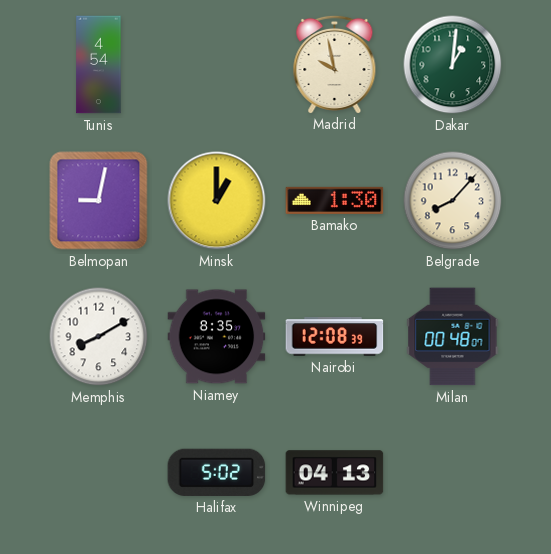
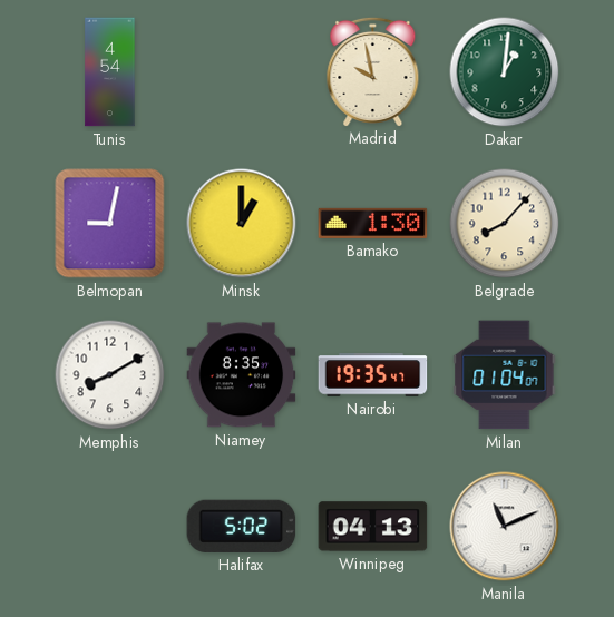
Nairobi: 12:08 -> 19:35
Milan: 00:48 -> 01:04
Manila: none -> 11:11
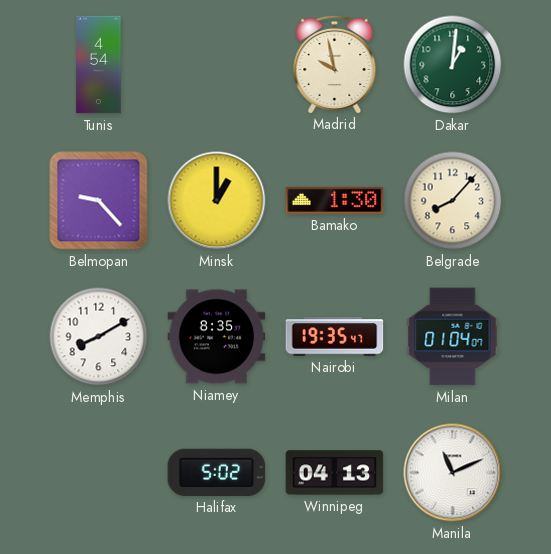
Belmopan: 9:02 -> 9:23
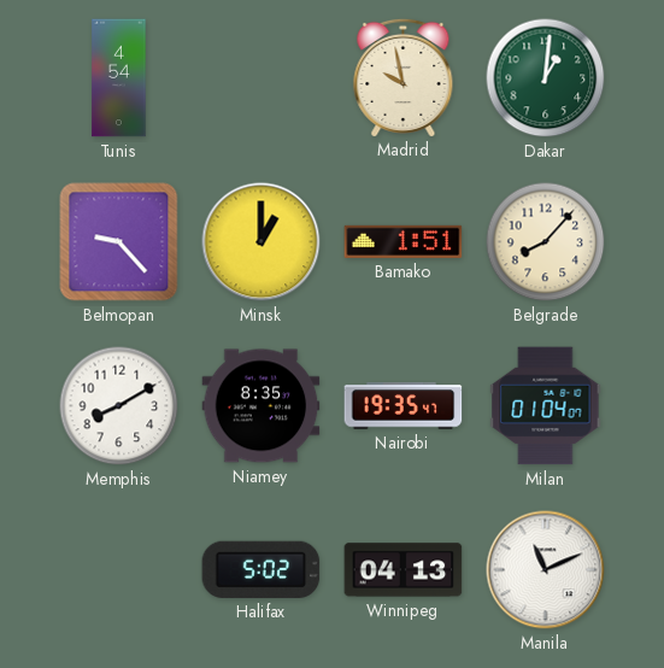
Bamako: 1:30 -> 1:51
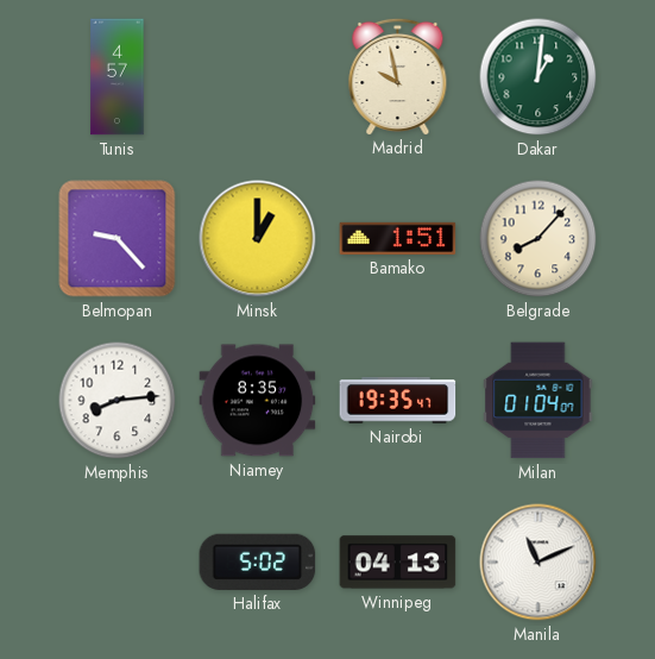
Tunis: 4:54 -> 4:57
Memphis: 8:10 -> 8:14
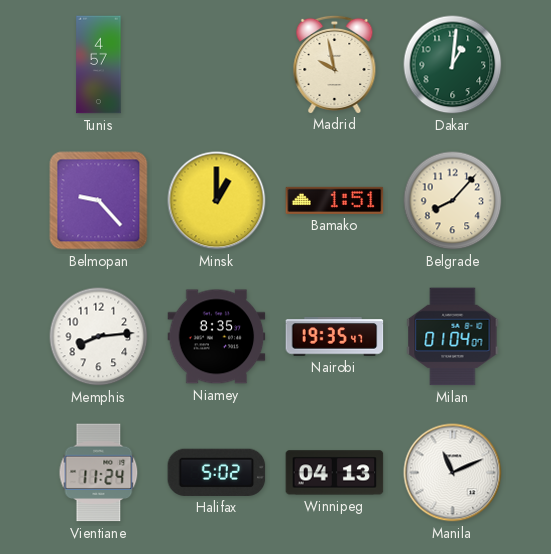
Vientiane: none -> 11:24
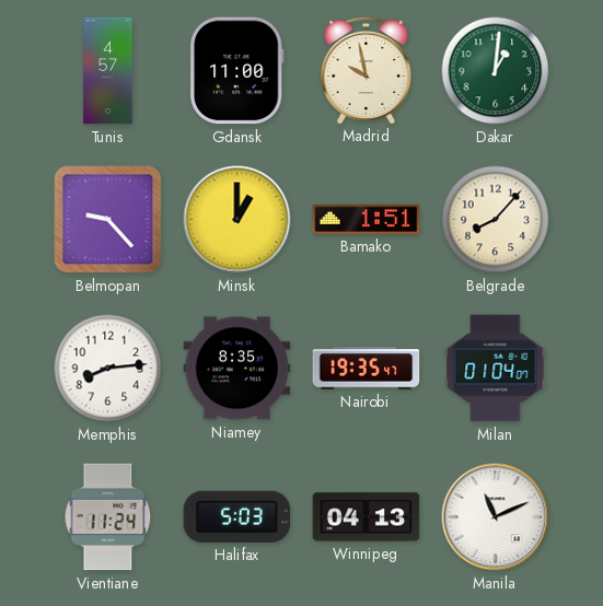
Gdansk: none -> 11:00
Halifax: 5:02 -> 5:03
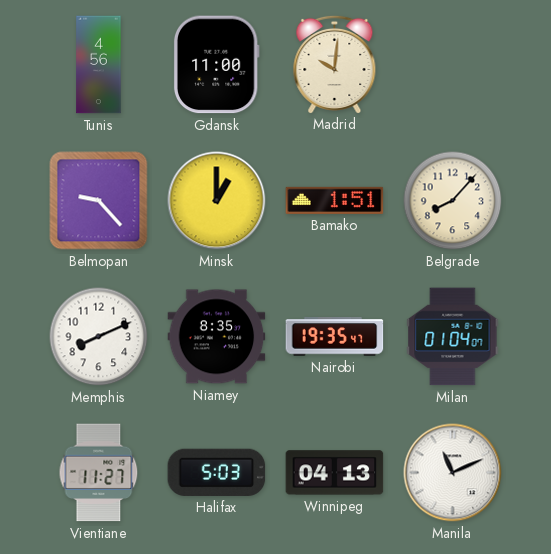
Tunis: 4:57 -> 4:56
Madrid: 9:58 -> 10:01
Dakar: 1:01 -> none
Memphis: 8:14 -> 8:11
Vientiane: 11:24 -> 11:27
